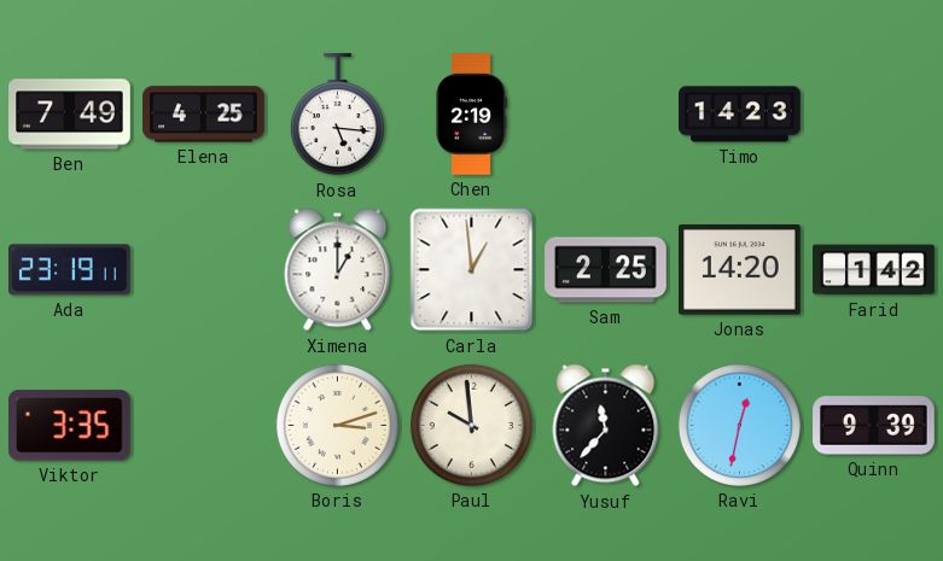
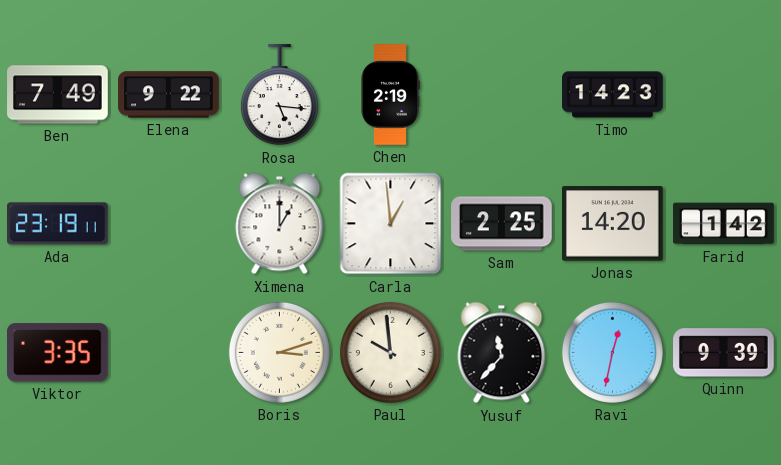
Elena: 4:25 -> 9:22
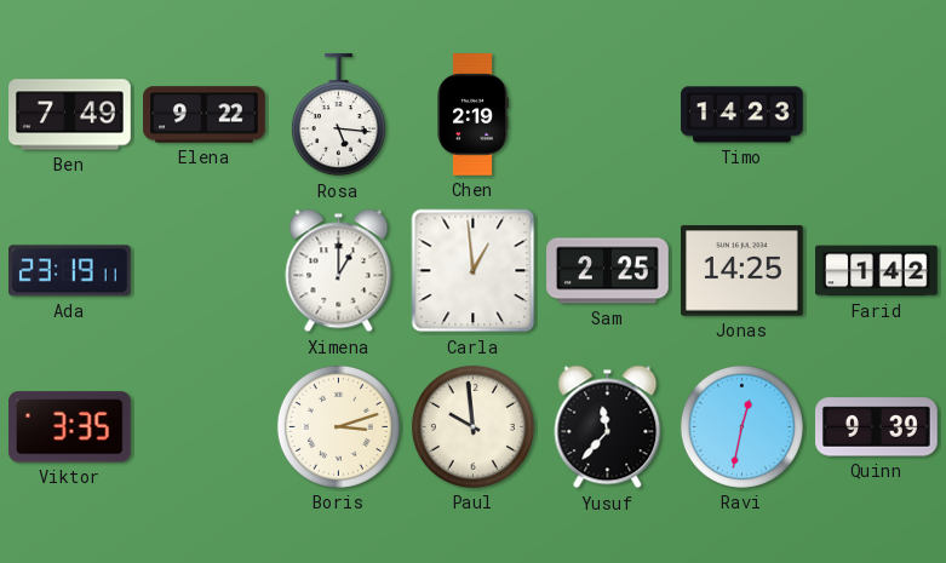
Jonas: 14:20 -> 14:25
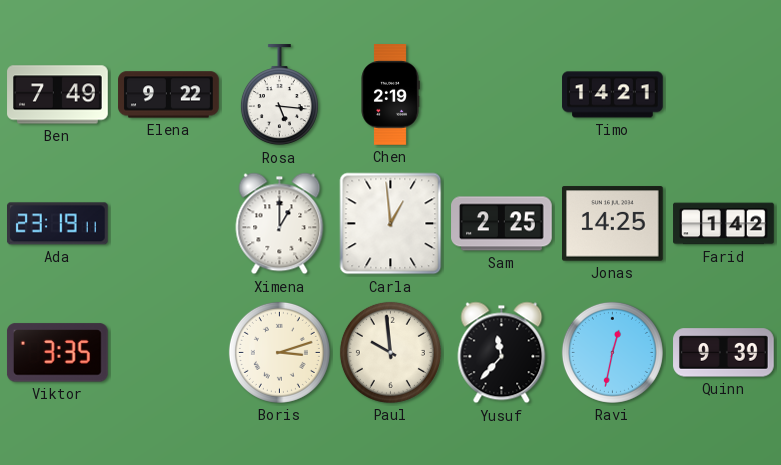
Timo: 14:23 -> 14:21
